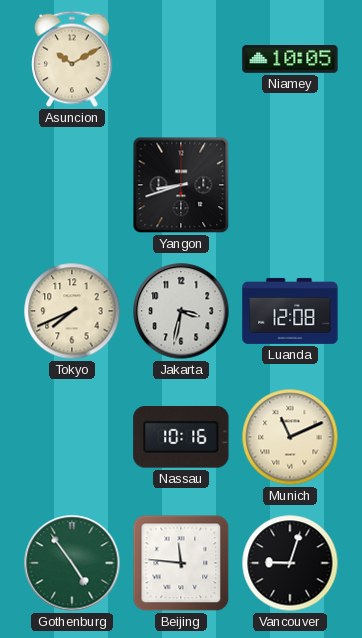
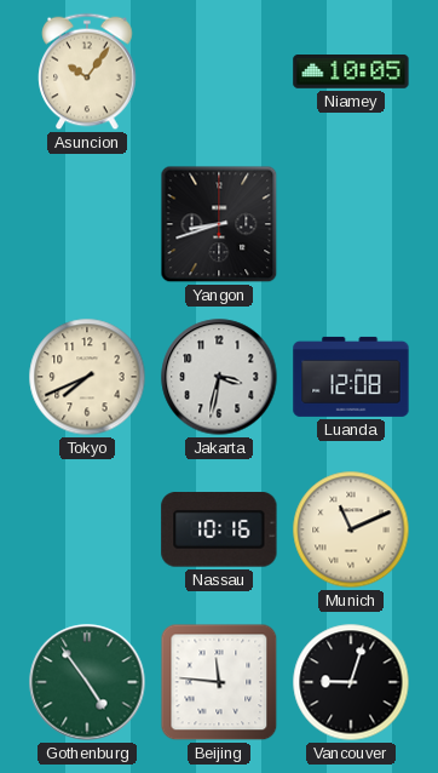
Asuncion: 10:10 -> 10:06
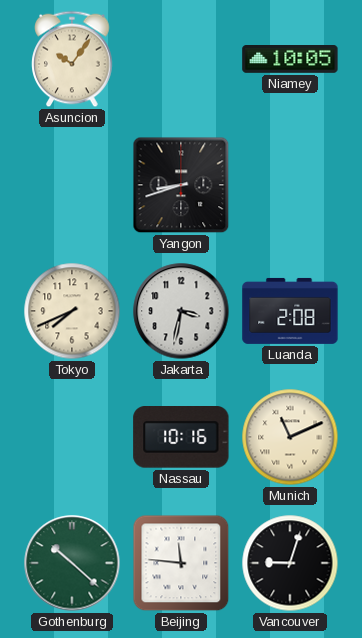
Luanda: 12:08 -> 2:08
Gothenburg: 4:54 -> 10:22
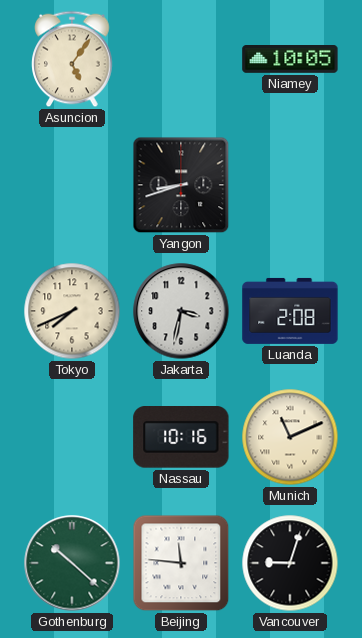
Asuncion: 10:06 -> 5:06
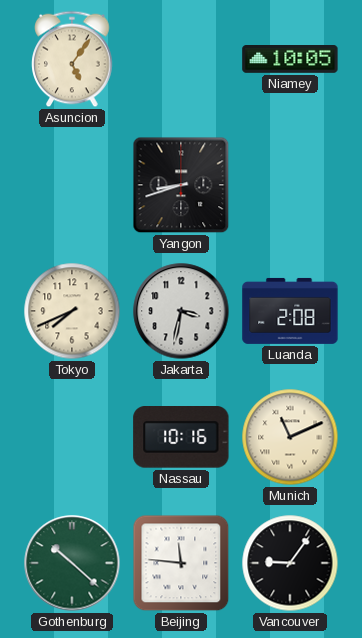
Vancouver: 9:03 -> 9:06
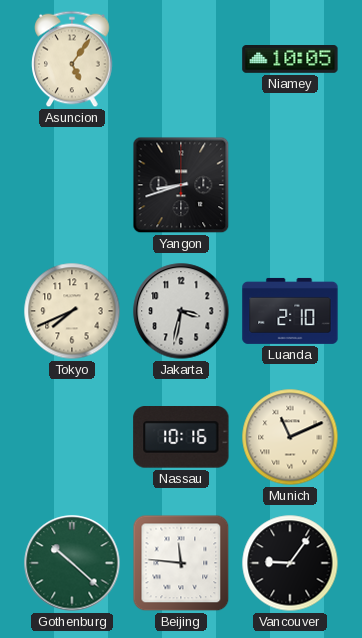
Luanda: 2:08 -> 2:10
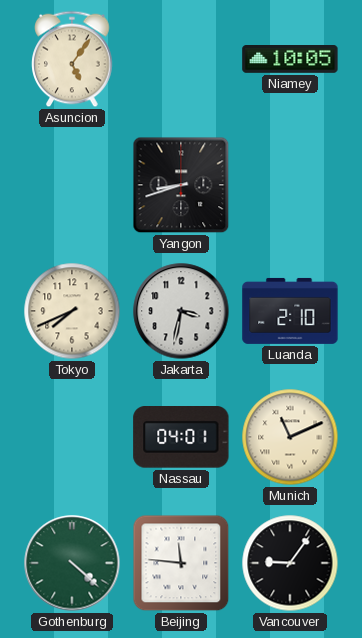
Nassau: 10:16 -> 04:01
Gothenburg: 10:22 -> 4:22
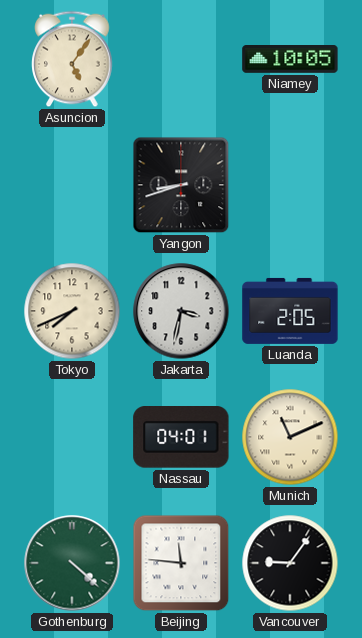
Luanda: 2:10 -> 2:05
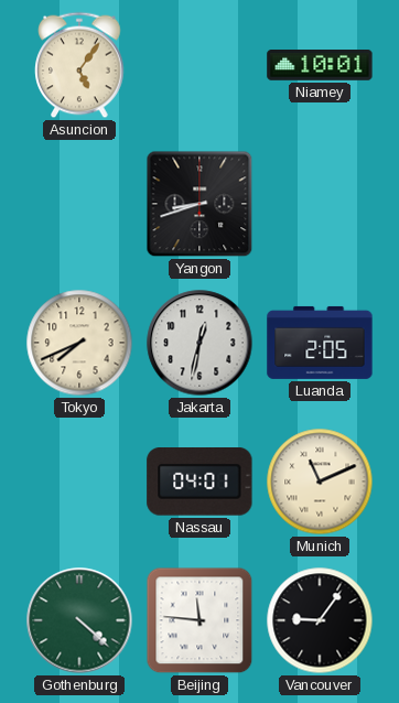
Niamey: 10:05 -> 10:01
Jakarta: 3:32 -> 12:32
